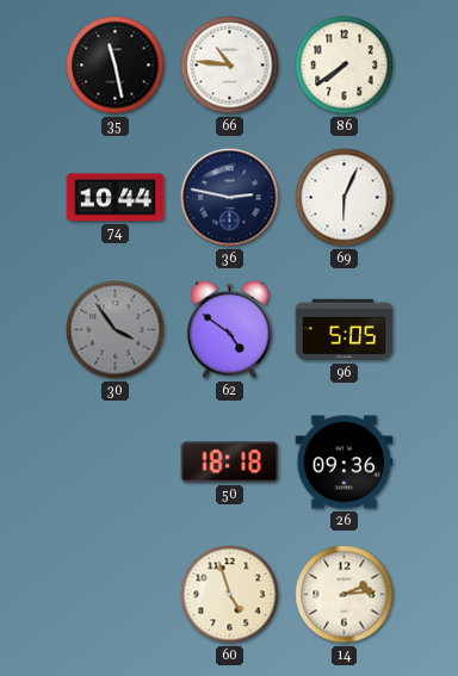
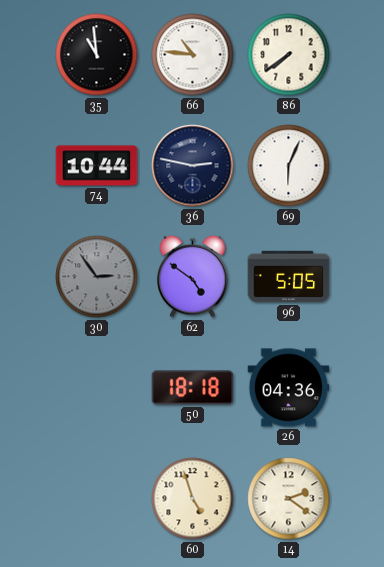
35: 11:28 -> 10:59
30: 3:54 -> 2:54
26: 09:36 -> 04:36
14: 2:14 -> 2:21
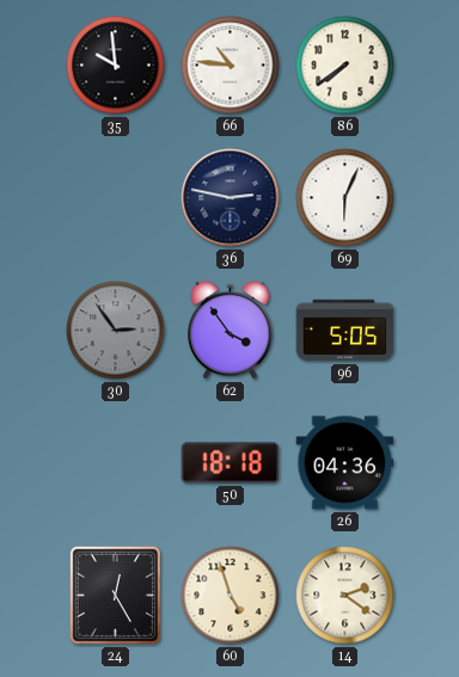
35: 10:59 -> 9:59
74: 10:44 -> none
62: 4:51 -> 3:54
24: none -> 12:25
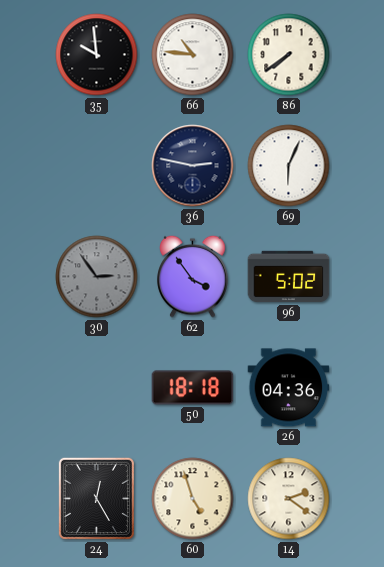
96: 5:05 -> 5:02
